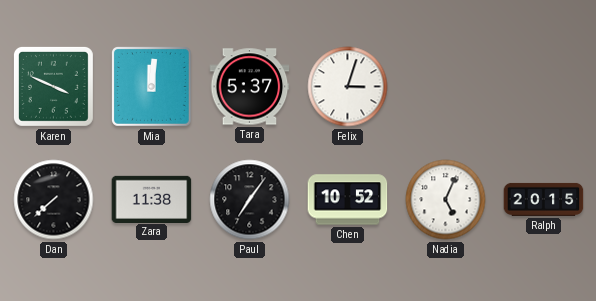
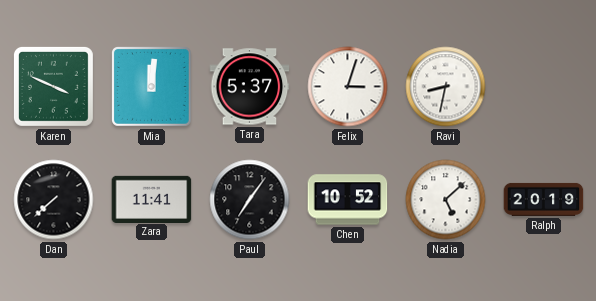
Ravi: none -> 8:32
Zara: 11:38 -> 11:41
Nadia: 5:04 -> 5:08
Ralph: 20:15 -> 20:19
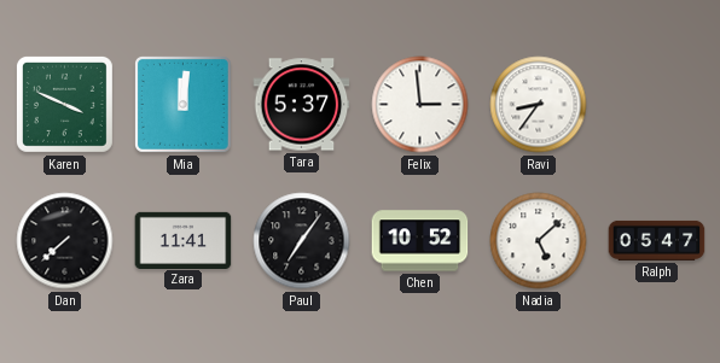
Felix: 3:03 -> 2:59
Ravi: 8:32 -> 8:36
Ralph: 20:19 -> 05:47
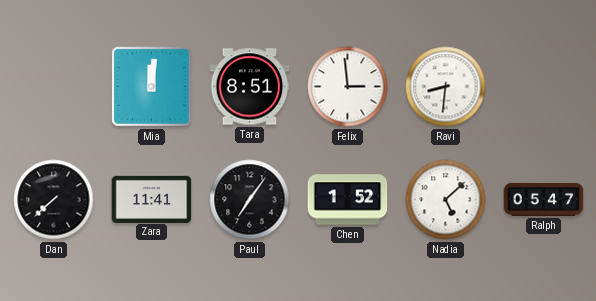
Karen: 3:49 -> none
Tara: 5:37 -> 8:51
Ravi: 8:36 -> 8:31
Chen: 10:52 -> 1:52
